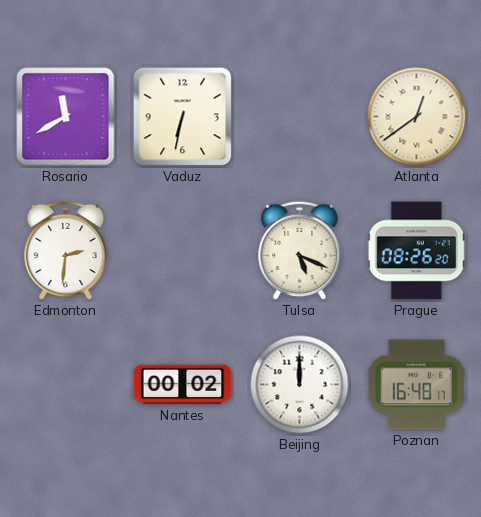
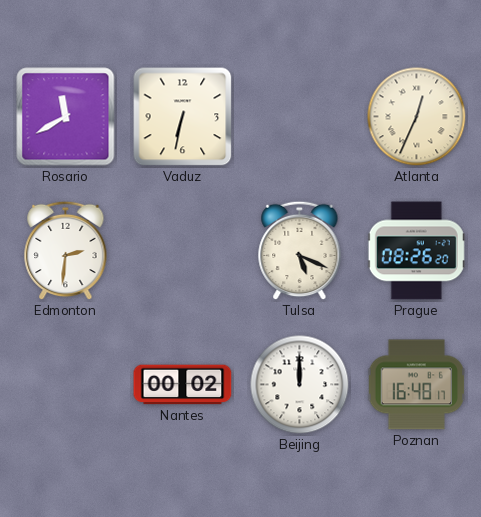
Atlanta: 12:39 -> 12:34
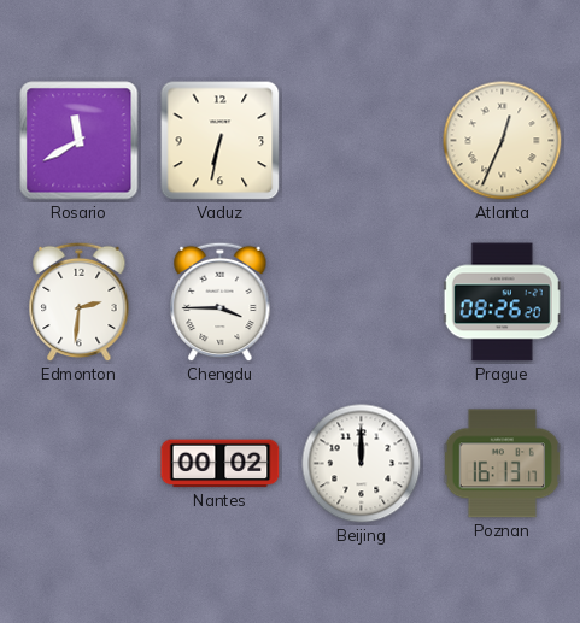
Chengdu: none -> 3:45
Tulsa: 5:19 -> none
Poznan: 16:48 -> 16:13
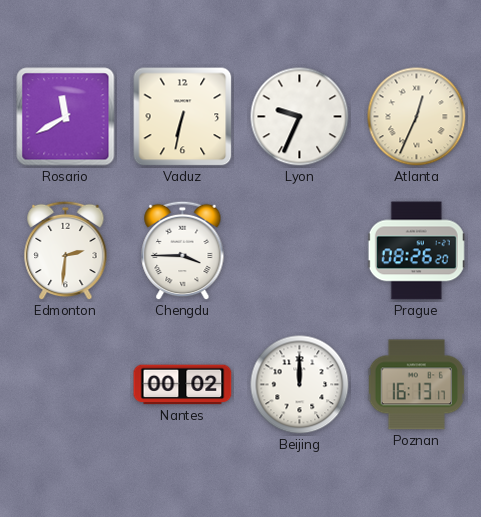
Lyon: none -> 9:34
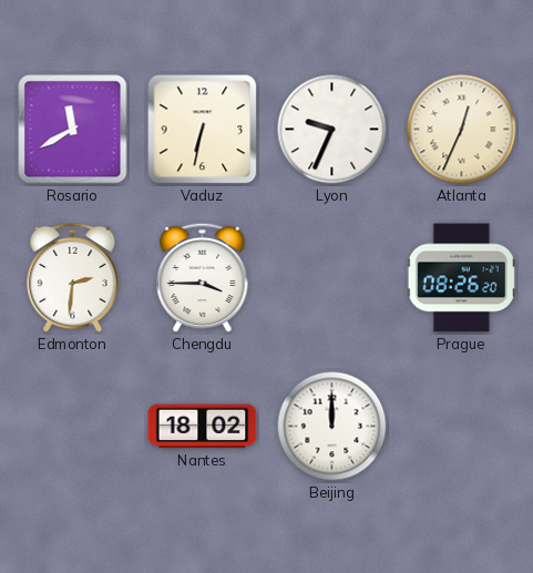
Nantes: 00:02 -> 18:02
Poznan: 16:13 -> none
